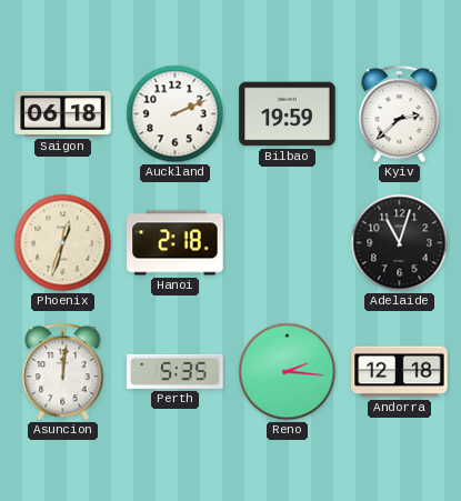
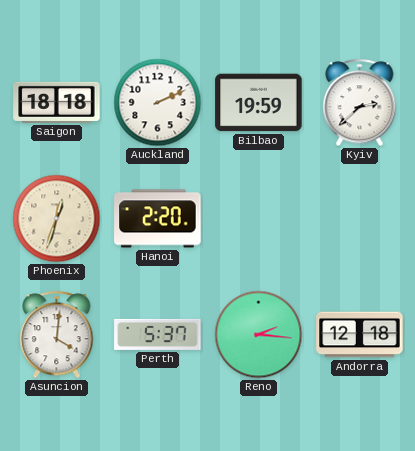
Saigon: 06:18 -> 18:18
Hanoi: 2:18 -> 2:20
Adelaide: 11:03 -> none
Asuncion: 12:01 -> 4:01
Perth: 5:35 -> 5:37
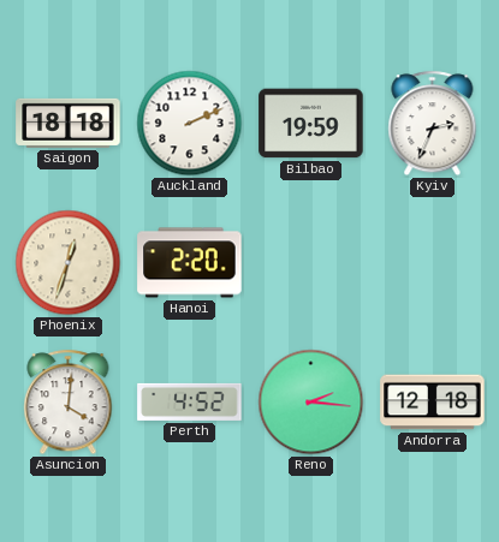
Kyiv: 2:38 -> 2:34
Perth: 5:37 -> 4:52
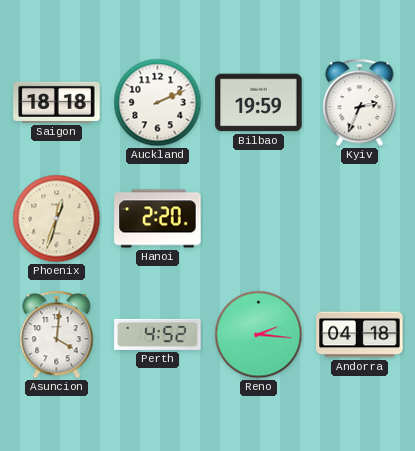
Andorra: 12:18 -> 04:18
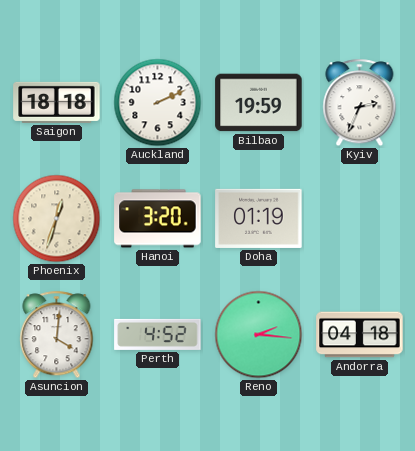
Hanoi: 2:20 -> 3:20
Doha: none -> 01:19
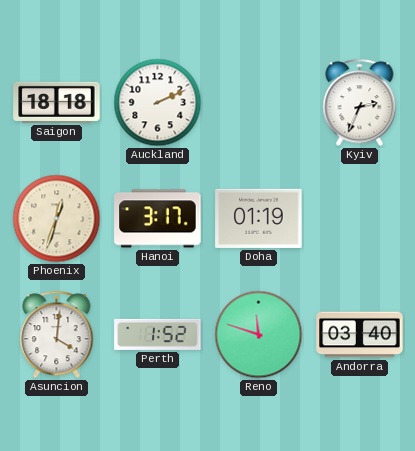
Bilbao: 19:59 -> none
Hanoi: 3:20 -> 3:17
Perth: 4:52 -> 1:52
Reno: 2:16 -> 11:48
Andorra: 04:18 -> 03:40
